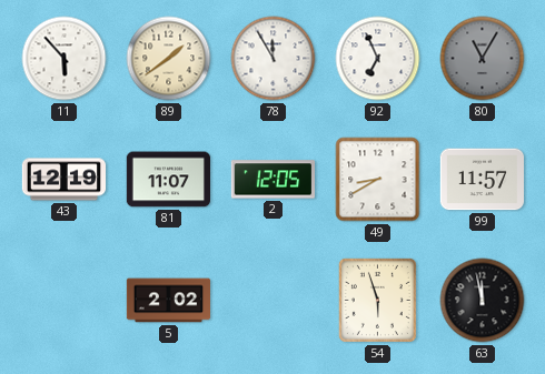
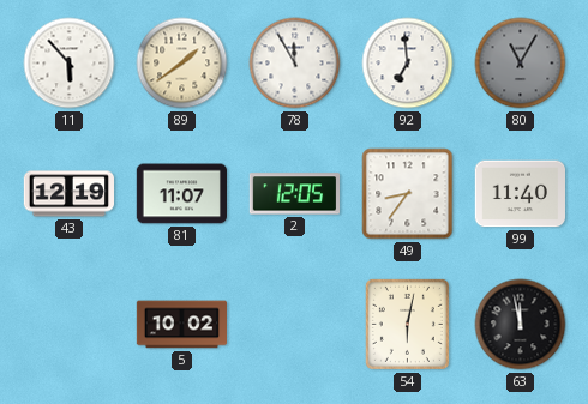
92: 6:56 -> 6:59
49: 8:40 -> 8:36
99: 11:57 -> 11:40
5: 2:02 -> 10:02
54: 5:57 -> 6:02
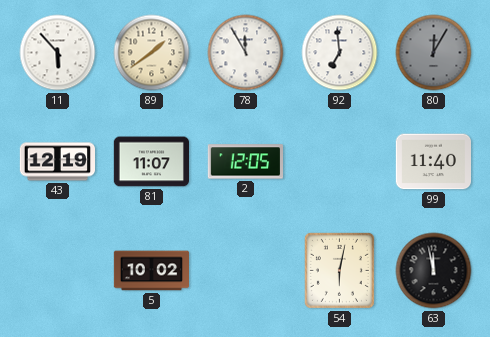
80: 11:05 -> 12:05
49: 8:36 -> none
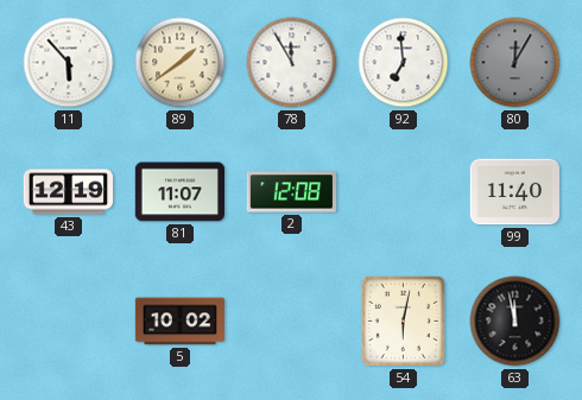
2: 12:05 -> 12:08
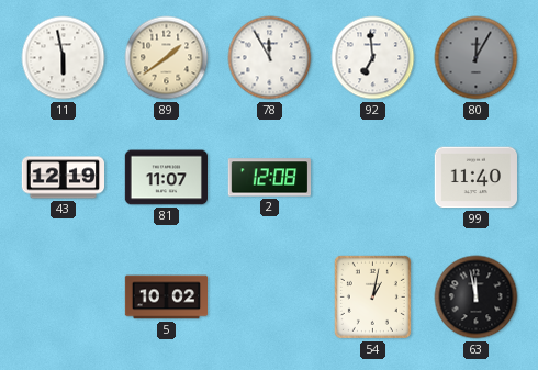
11: 5:53 -> 5:58
54: 6:02 -> 1:02
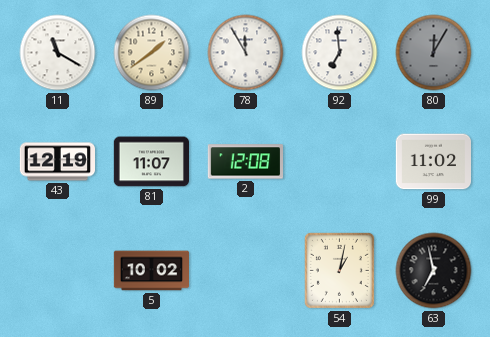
11: 5:58 -> 11:20
99: 11:40 -> 11:02
63: 11:58 -> 6:58
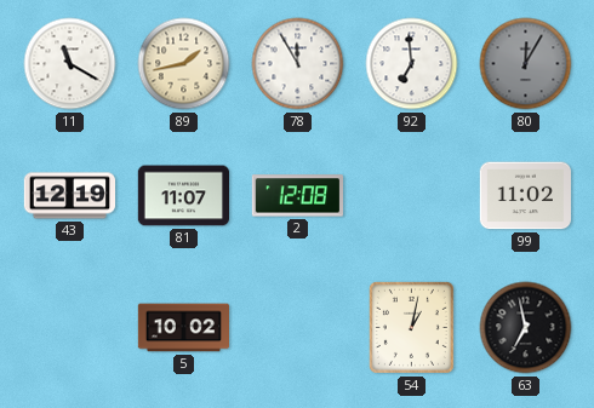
89: 1:39 -> 1:43
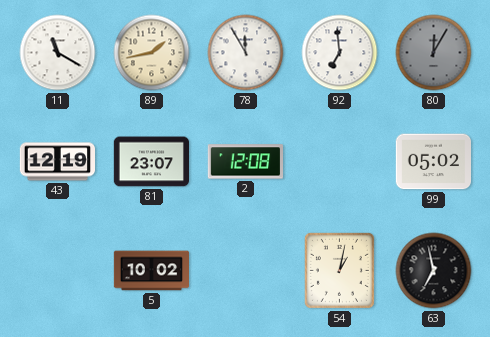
81: 11:07 -> 23:07
99: 11:02 -> 05:02
